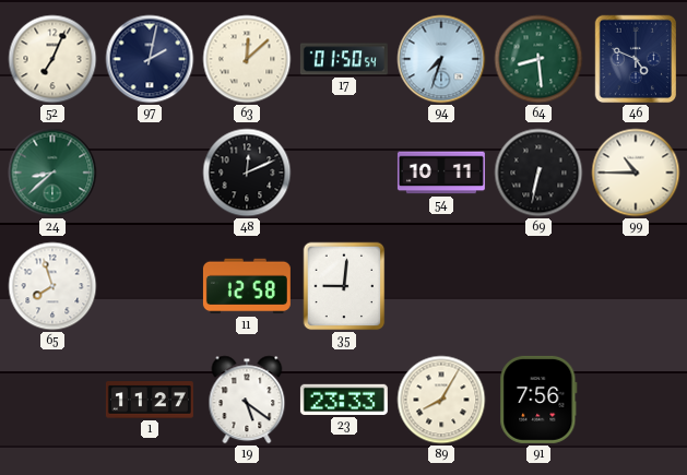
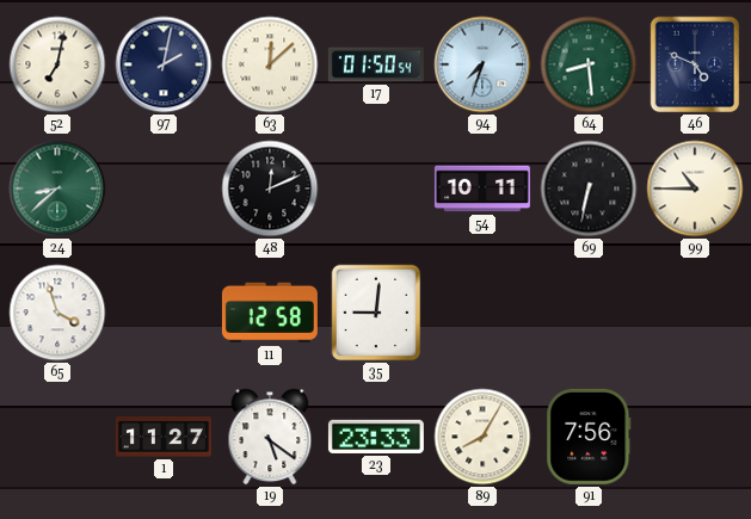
52: 7:04 -> 7:02
65: 7:57 -> 3:57
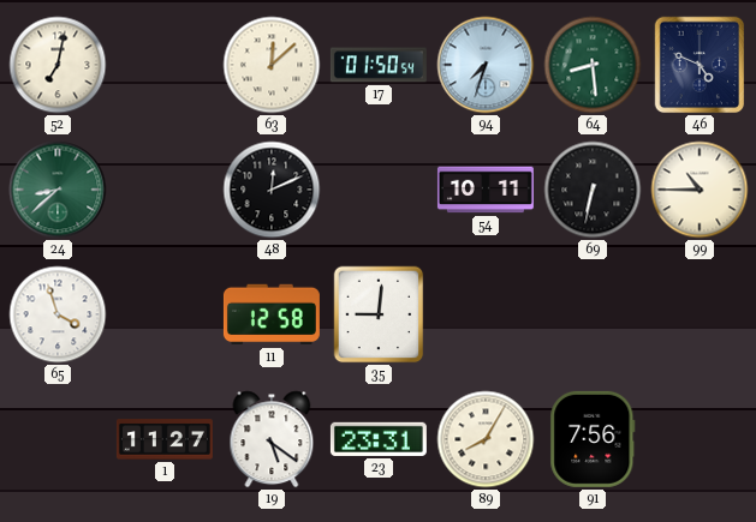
97: 2:02 -> none
23: 23:33 -> 23:31
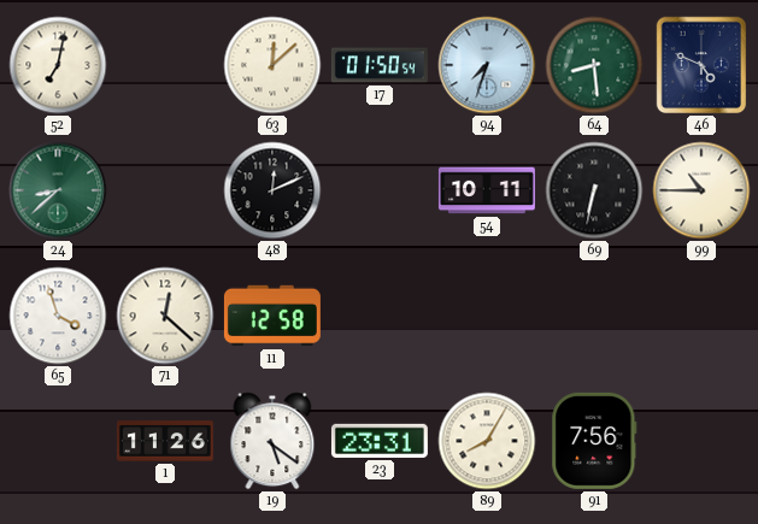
71: none -> 12:22
35: 9:01 -> none
1: 11:27 -> 11:26
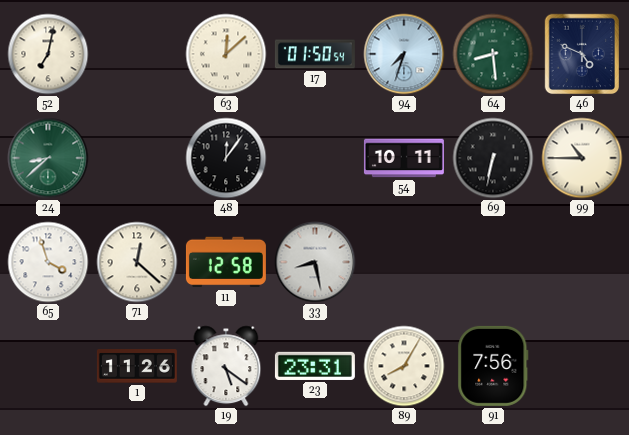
48: 12:11 -> 12:06
33: none -> 8:28
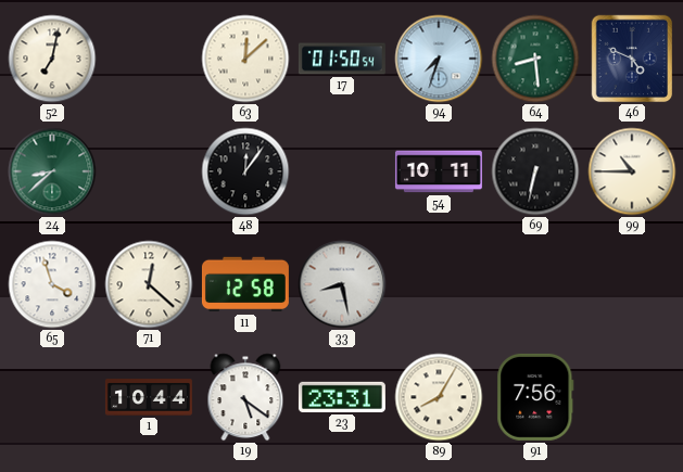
1: 11:26 -> 10:44
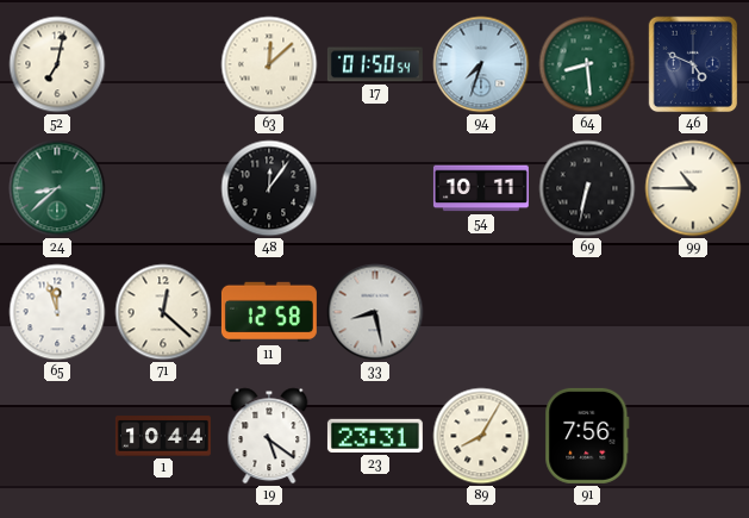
65: 3:57 -> 11:57
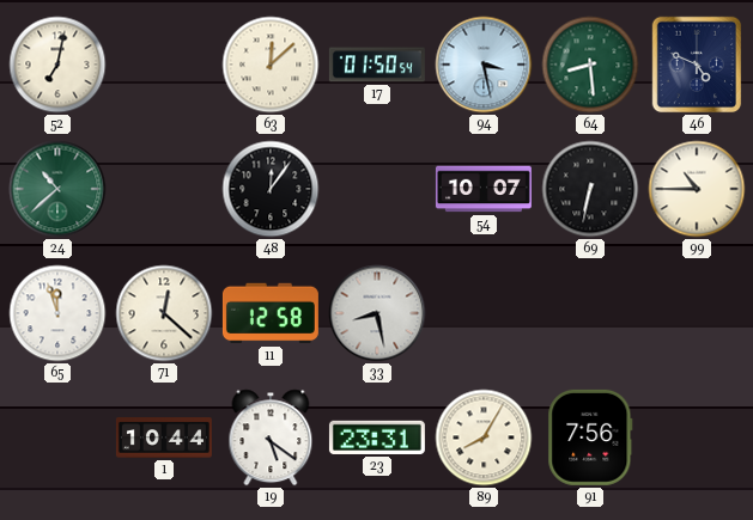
94: 7:33 -> 3:28
24: 8:38 -> 10:38
54: 10:11 -> 10:07
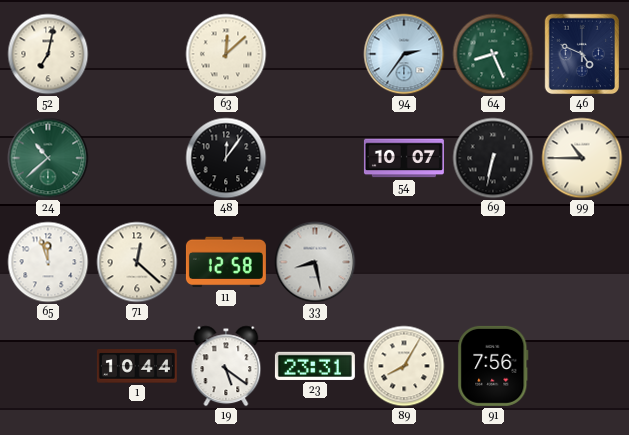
17: 01:50 -> none
94: 3:28 -> 2:36
64: 8:29 -> 8:26
